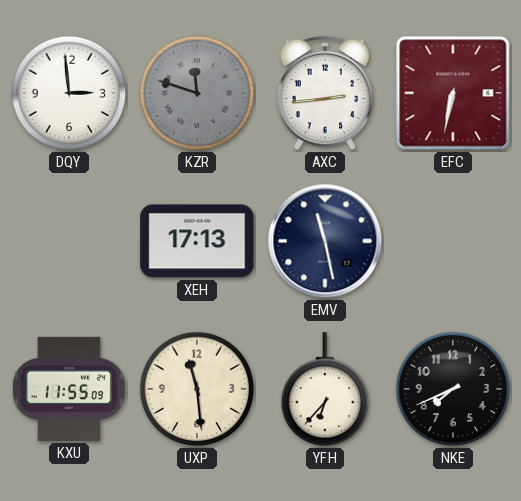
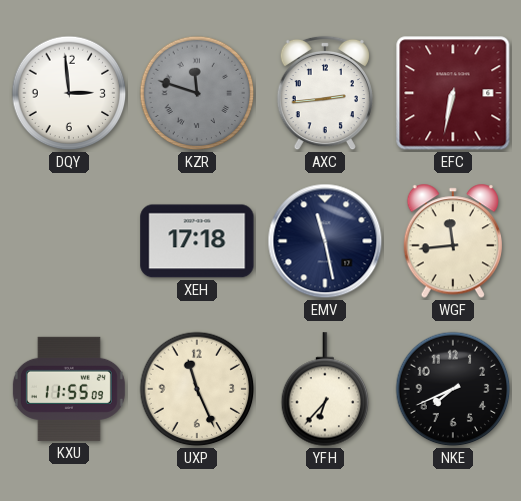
XEH: 17:13 -> 17:18
WGF: none -> 11:44
UXP: 11:29 -> 11:26
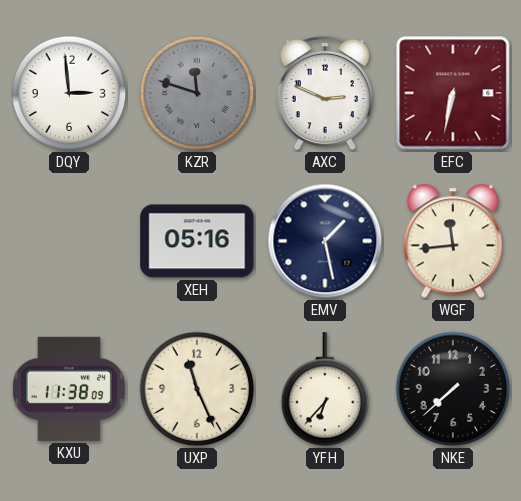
AXC: 2:44 -> 2:49
XEH: 17:18 -> 05:16
EMV: 11:28 -> 1:28
KXU: 11:55 -> 11:38
NKE: 7:41 -> 7:38
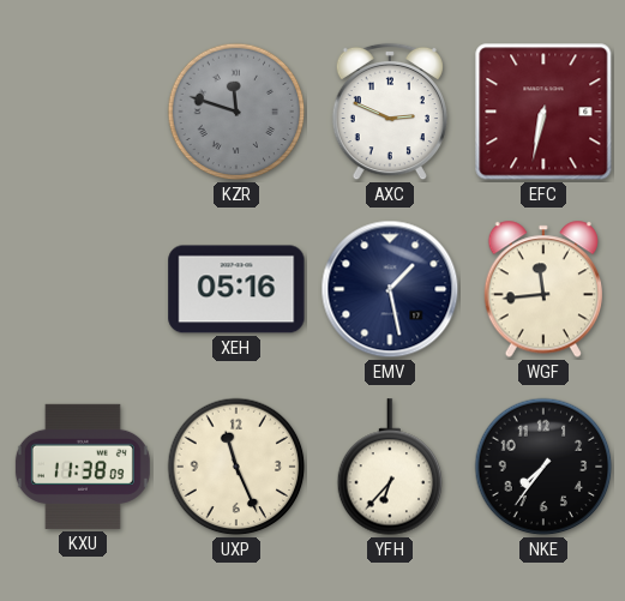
DQY: 2:59 -> none
NKE: 7:38 -> 7:36
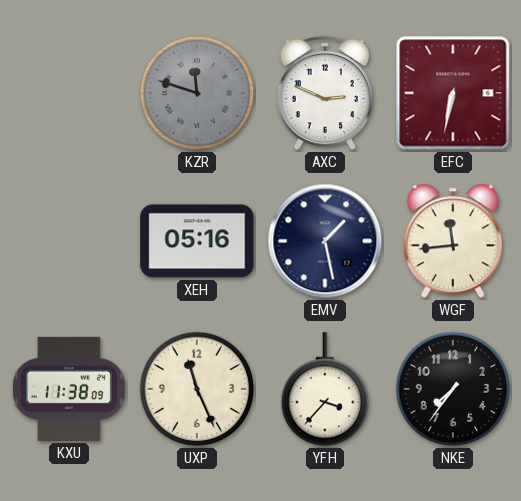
YFH: 6:37 -> 3:37
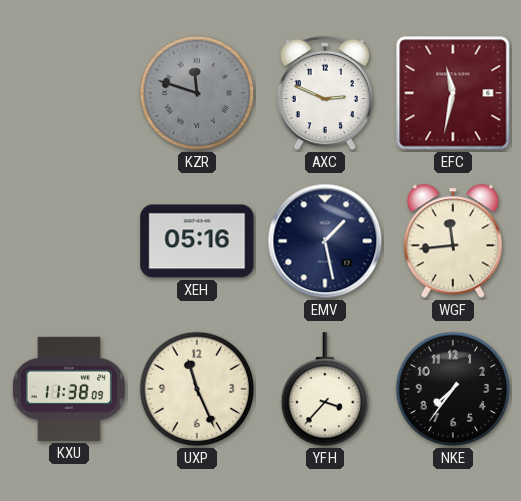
EFC: 6:32 -> 11:32
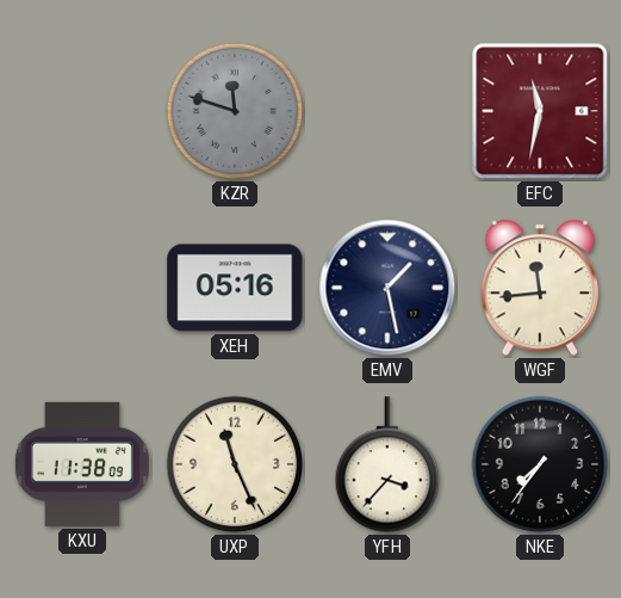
AXC: 2:49 -> none
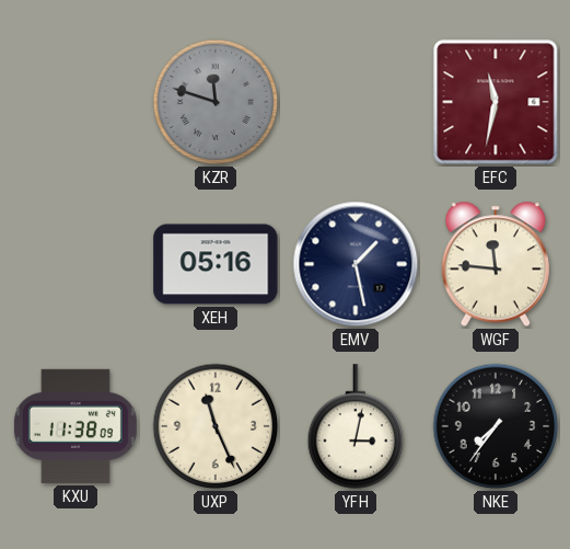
WGF: 11:44 -> 11:46
YFH: 3:37 -> 3:02
